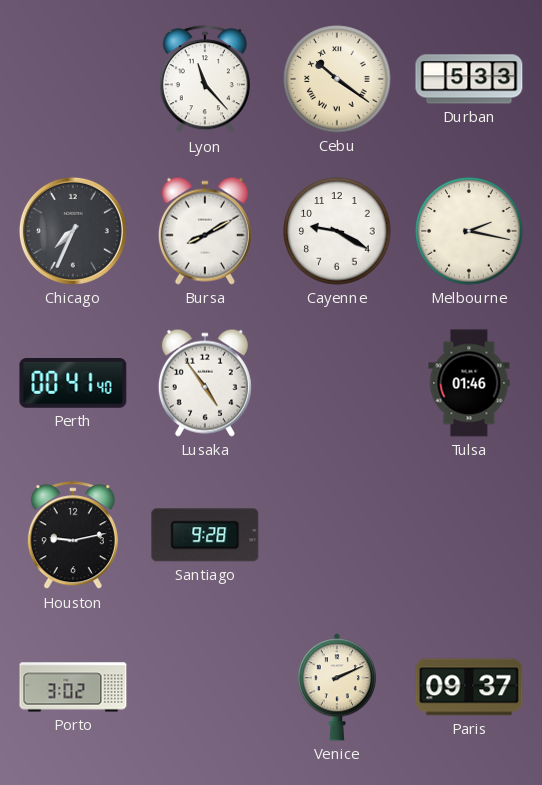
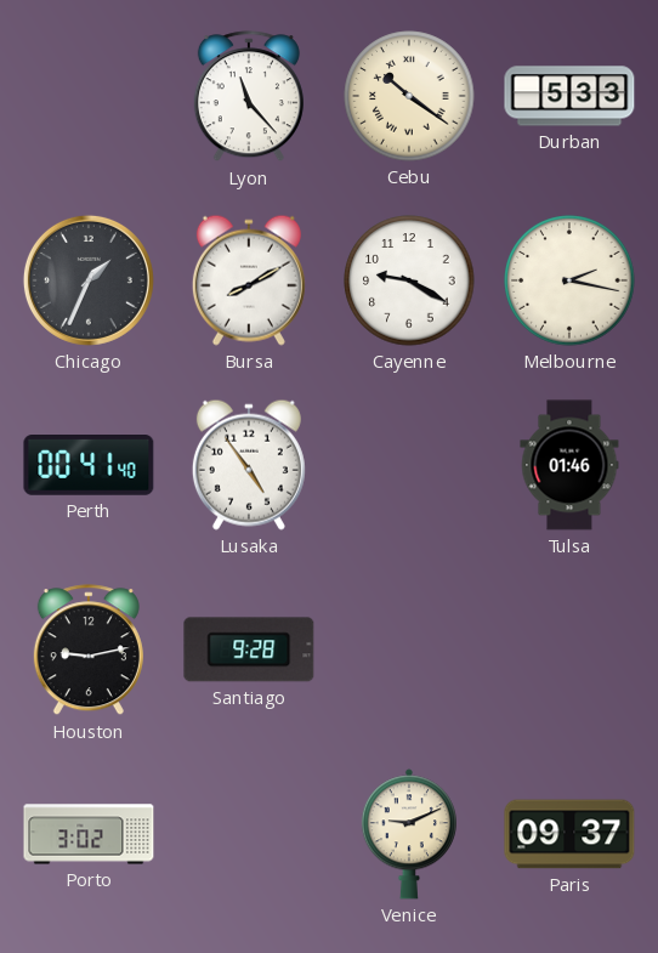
Chicago: 7:34 -> 1:34
Venice: 2:11 -> 9:11
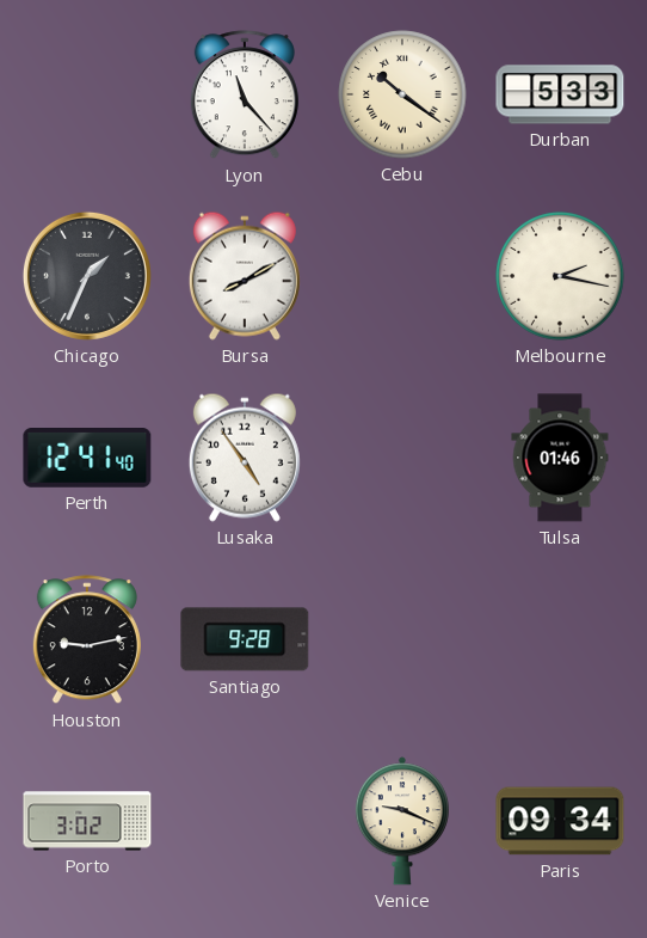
Cayenne: 9:20 -> none
Perth: 00:41 -> 12:41
Venice: 9:11 -> 9:19
Paris: 09:37 -> 09:34
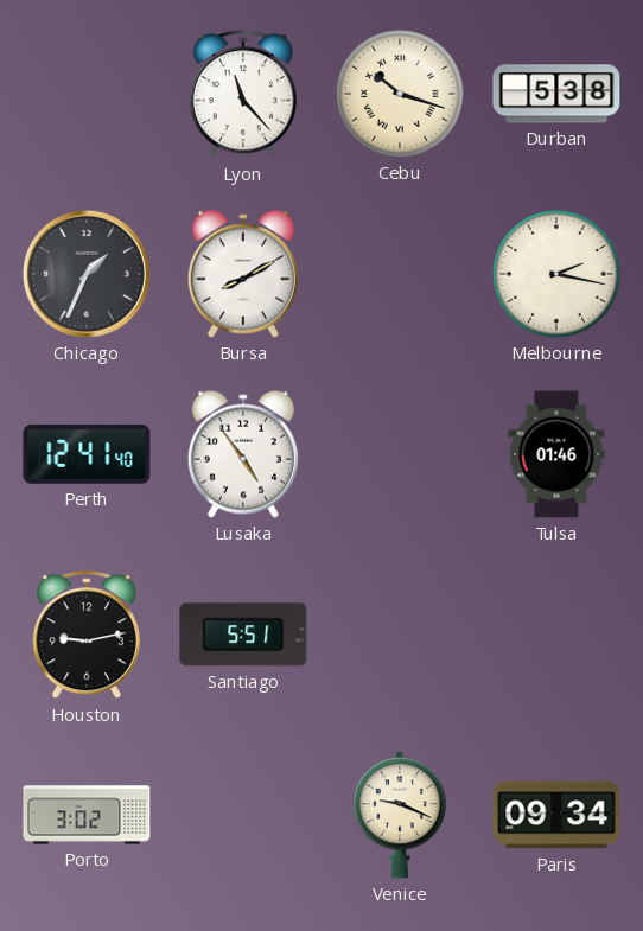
Cebu: 10:21 -> 10:18
Durban: 5:33 -> 5:38
Santiago: 9:28 -> 5:51
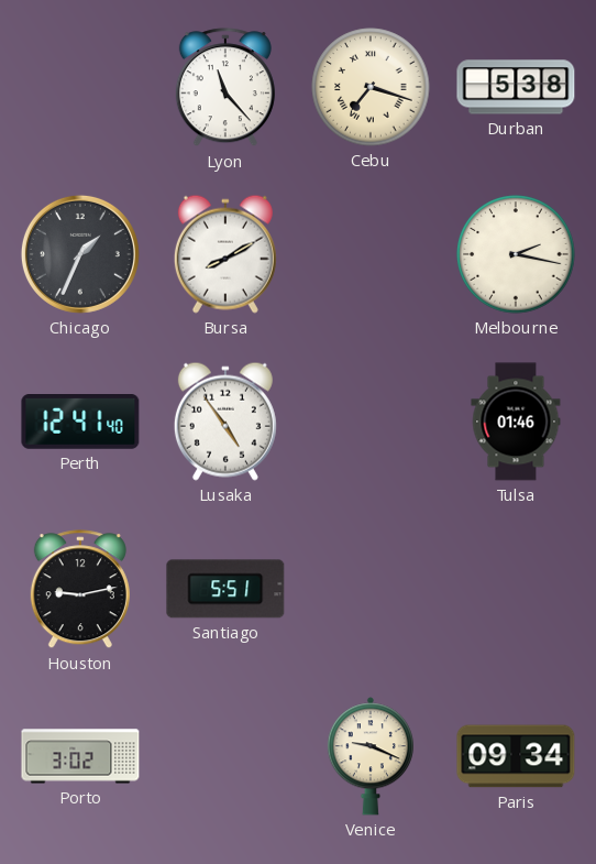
Cebu: 10:18 -> 7:18
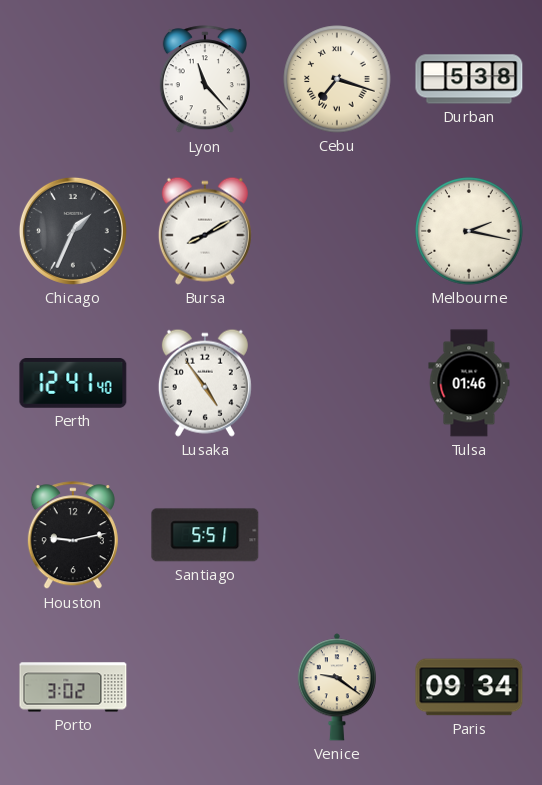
Venice: 9:19 -> 9:21
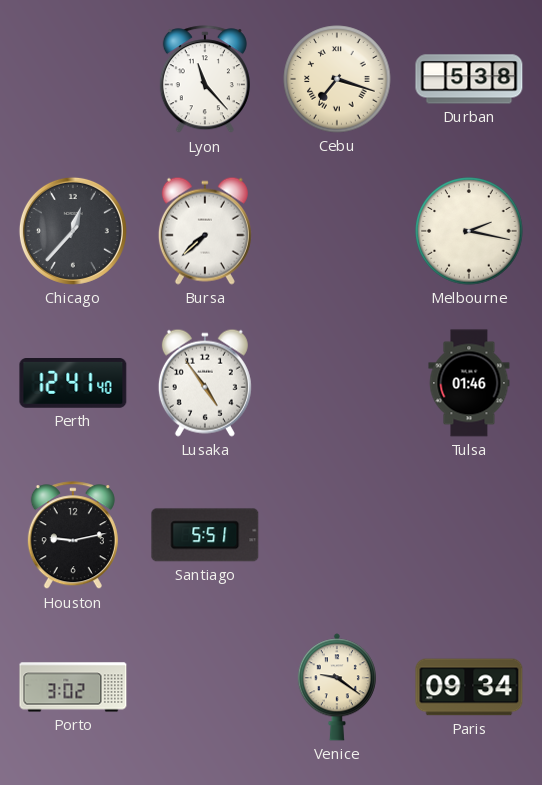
Chicago: 1:34 -> 12:37
Bursa: 8:10 -> 7:38
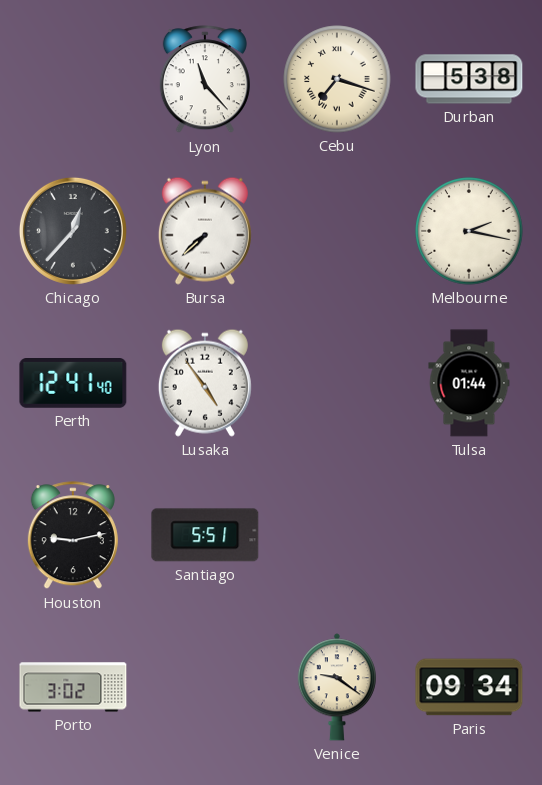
Tulsa: 01:46 -> 01:44
